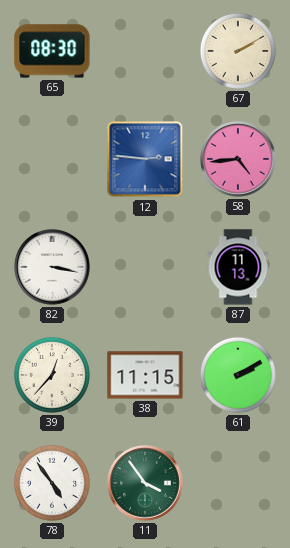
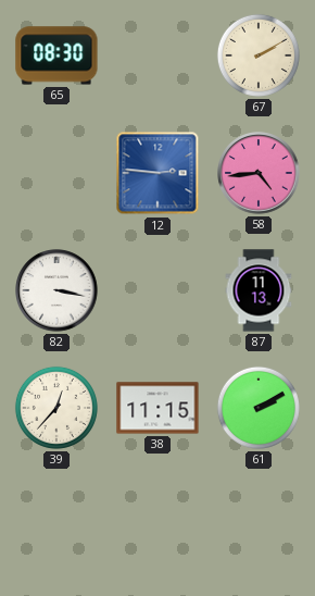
78: 4:54 -> none
11: 3:54 -> none
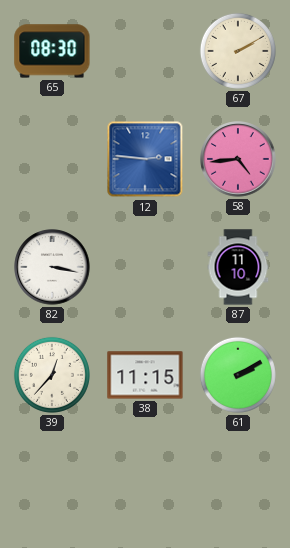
87: 11:13 -> 11:10
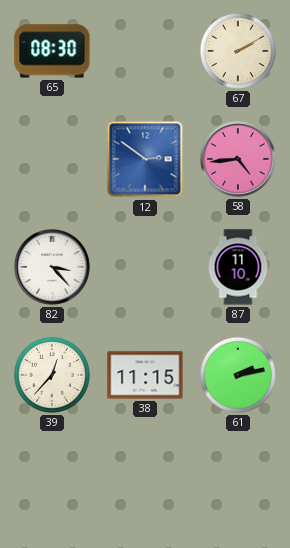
12: 2:46 -> 2:51
82: 3:17 -> 3:23
61: 2:10 -> 2:13
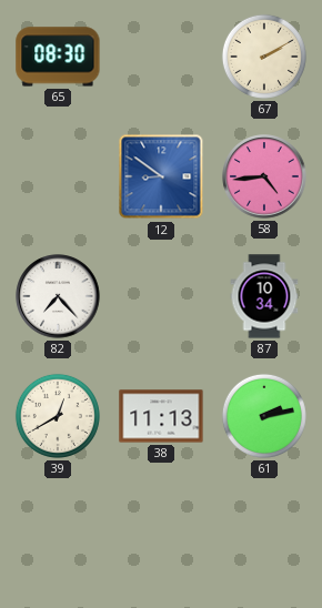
12: 2:51 -> 8:51
82: 3:23 -> 7:23
87: 11:10 -> 10:34
39: 12:37 -> 12:40
38: 11:15 -> 11:13
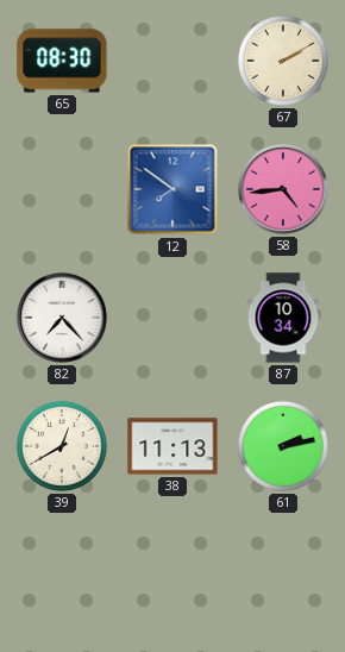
12: 8:51 -> 7:51
